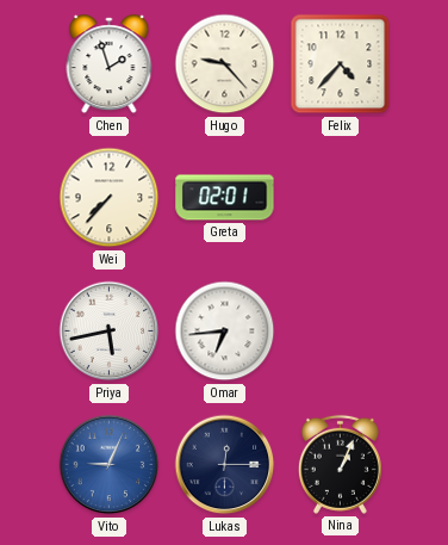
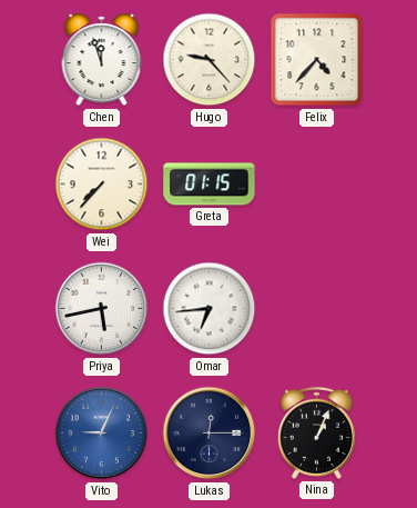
Chen: 1:57 -> 11:57
Greta: 02:01 -> 01:15
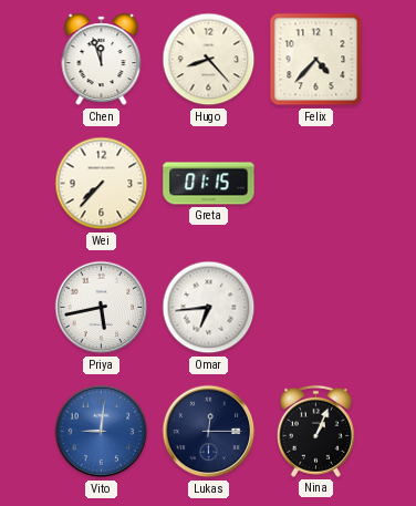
Hugo: 9:23 -> 8:23
Vito: 9:04 -> 9:01
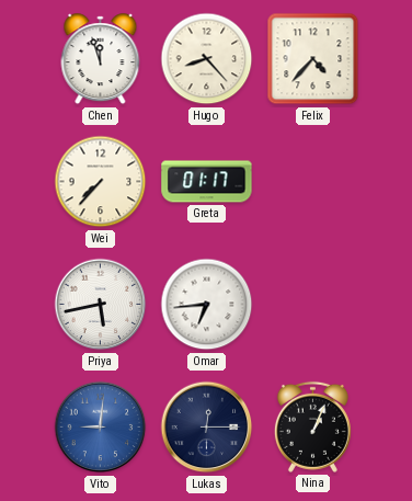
Greta: 01:15 -> 01:17
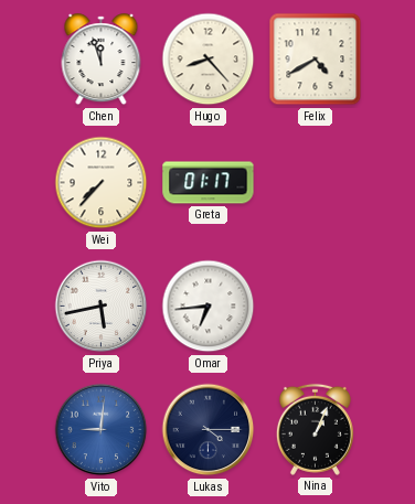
Felix: 4:37 -> 4:40
Lukas: 12:15 -> 4:15
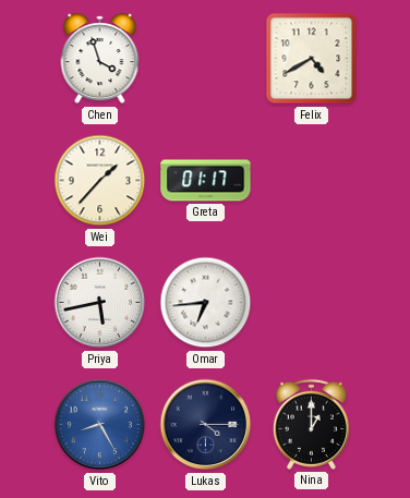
Chen: 11:57 -> 3:57
Hugo: 8:23 -> none
Wei: 7:37 -> 1:37
Vito: 9:01 -> 8:25
Nina: 1:04 -> 1:00
